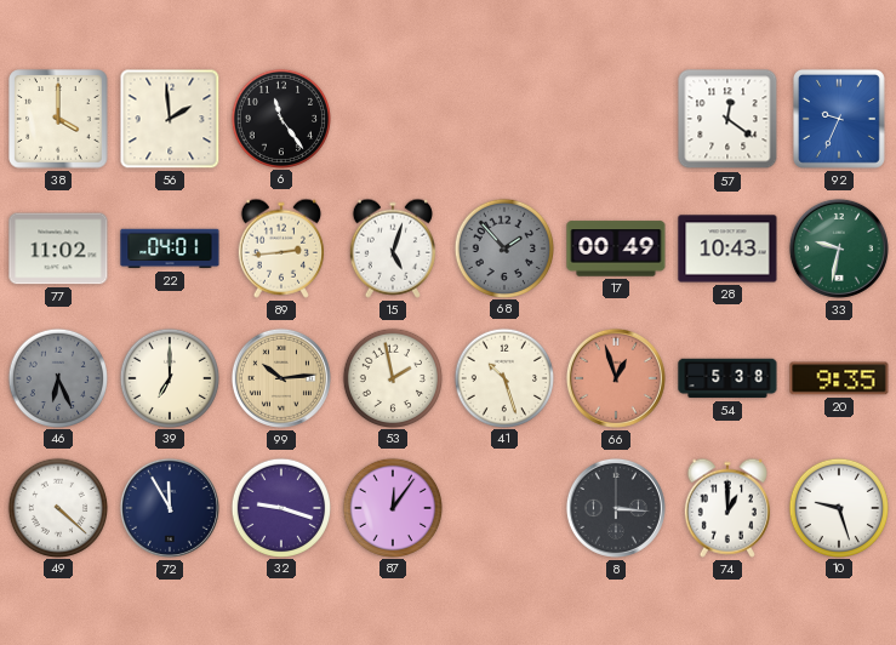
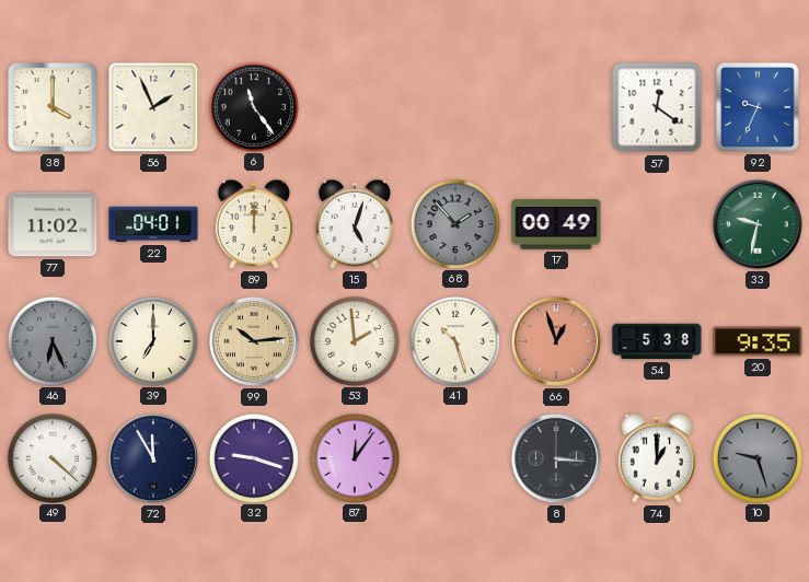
56: 1:59 -> 1:56
89: 2:44 -> 12:00
28: 10:43 -> none
53: 1:58 -> 1:59
10 dial: white -> grey
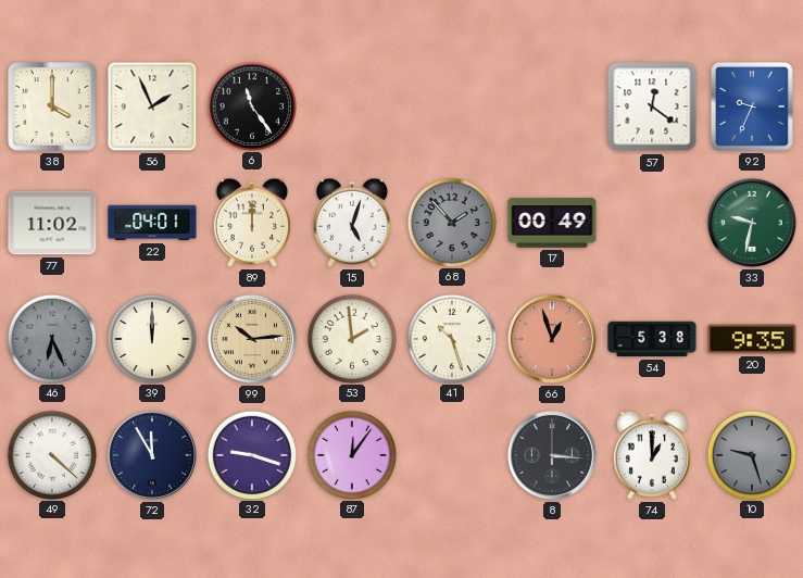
39: 7:00 -> 12:00
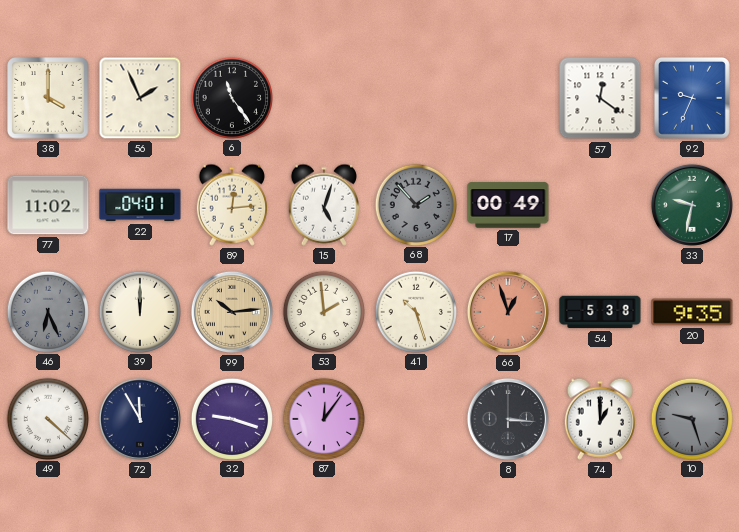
89: 12:00 -> 12:14
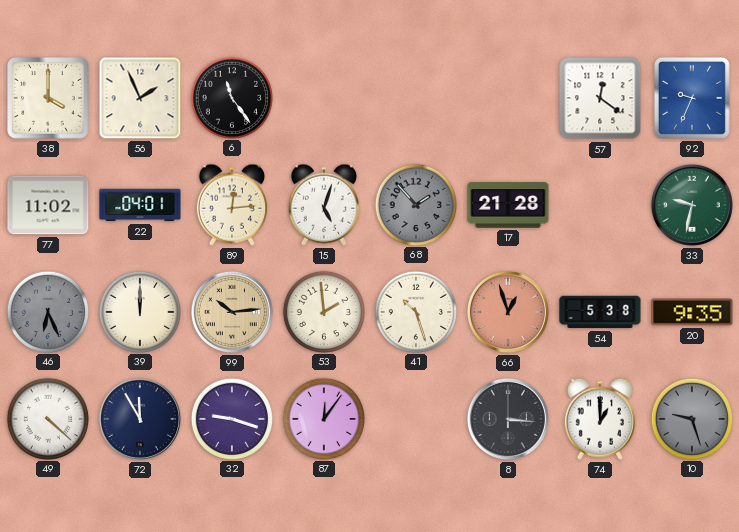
17: 00:49 -> 21:28
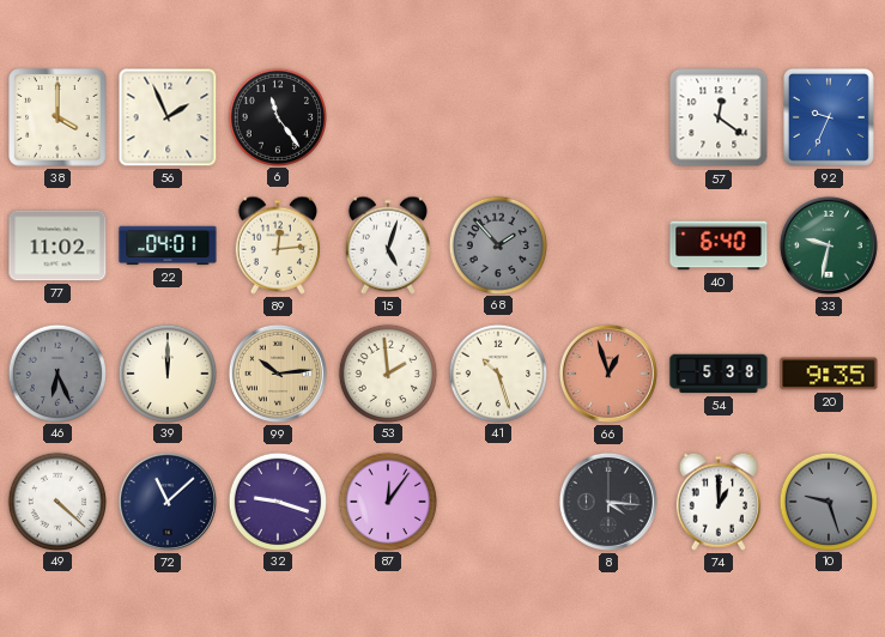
17: 21:28 -> none
40: none -> 6:40
72: 11:55 -> 11:08
8: 3:16 -> 4:16
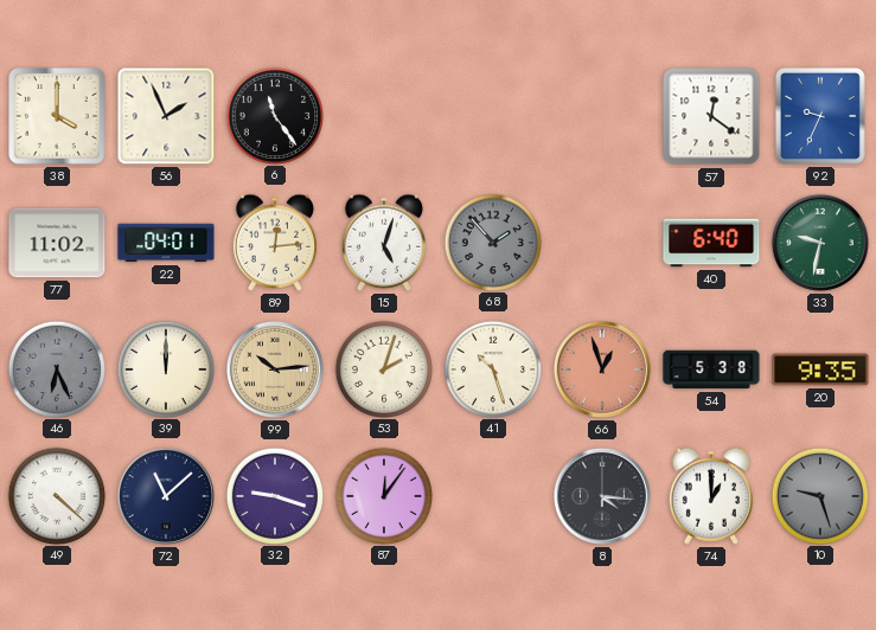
53: 1:59 -> 2:03
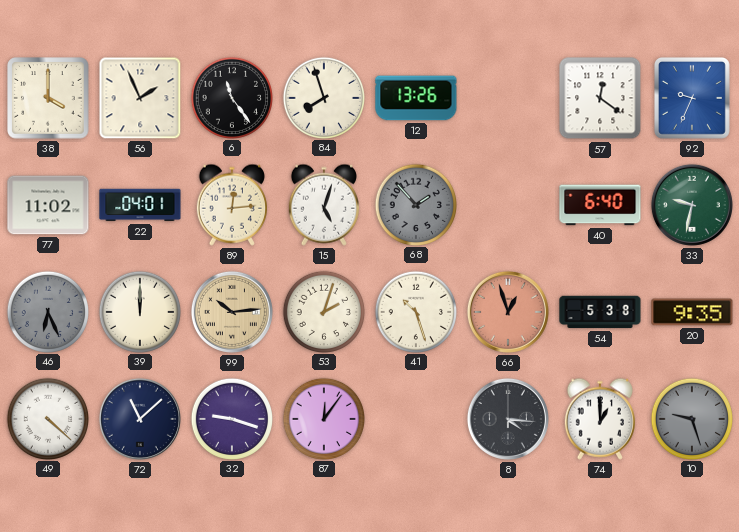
84: none -> 7:57
12: none -> 13:26
